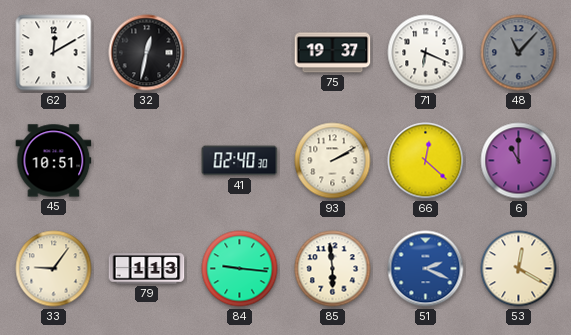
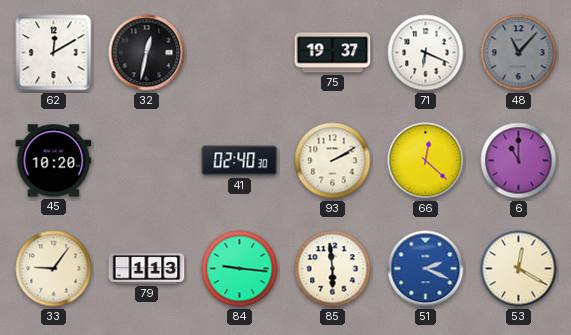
45: 10:51 -> 10:20
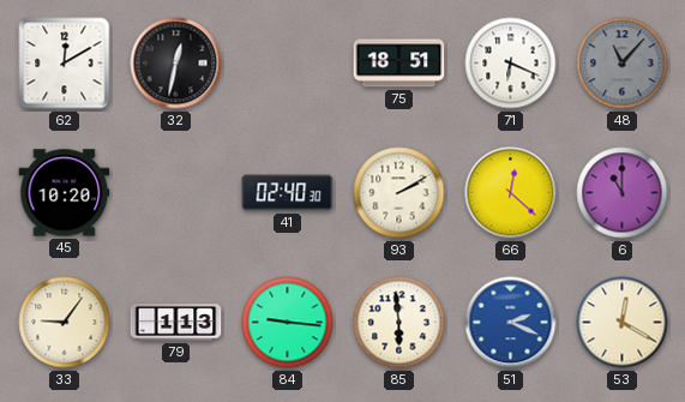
75: 19:37 -> 18:51
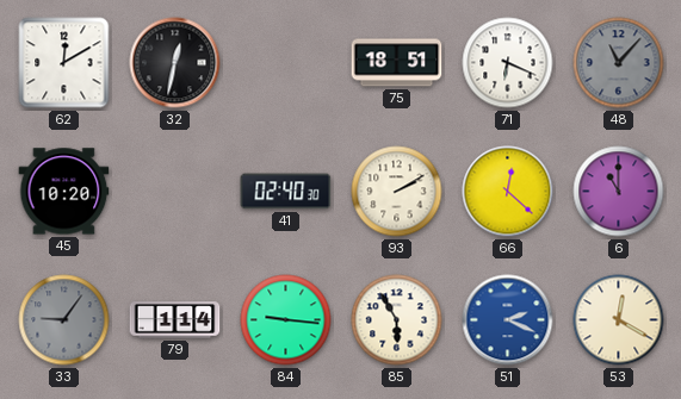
33 dial: cream -> grey
79: 1:13 -> 1:14
85: 5:59 -> 5:55
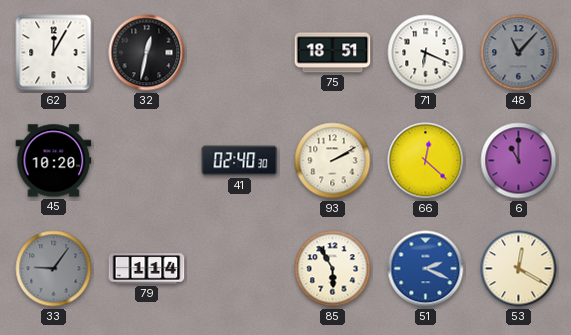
62: 12:10 -> 12:05
84: 9:16 -> none
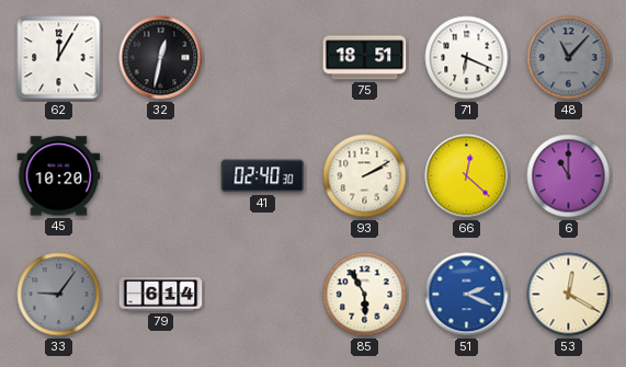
79: 1:14 -> 6:14
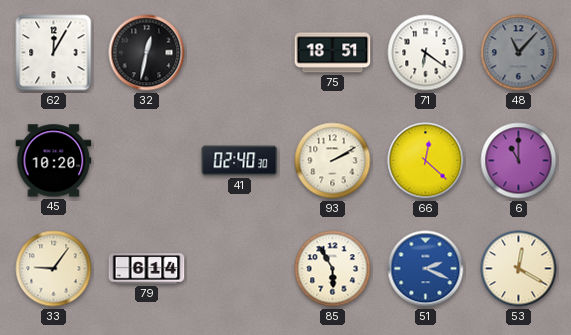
71: 6:19 -> 6:21
33 dial: grey -> cream
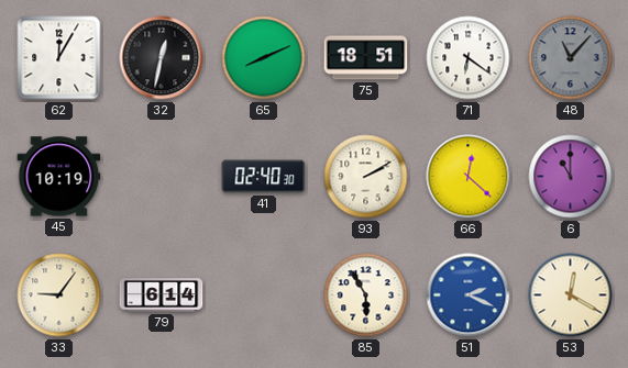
65: none -> 8:11
45: 10:20 -> 10:19
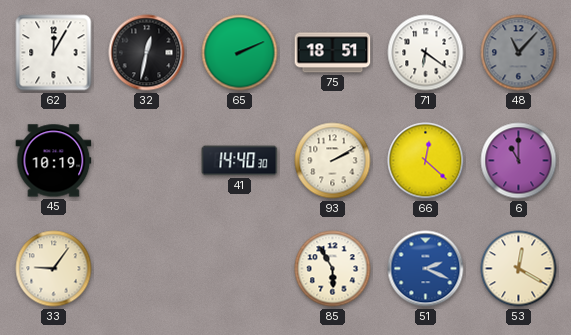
65: 8:11 -> 2:11
41: 02:40 -> 14:40
79: 6:14 -> none
